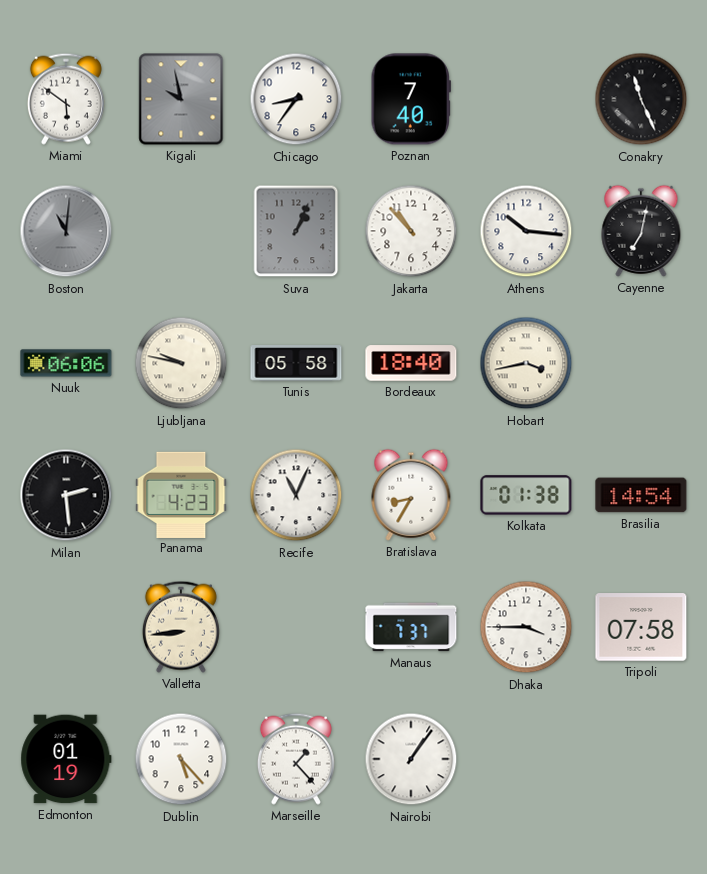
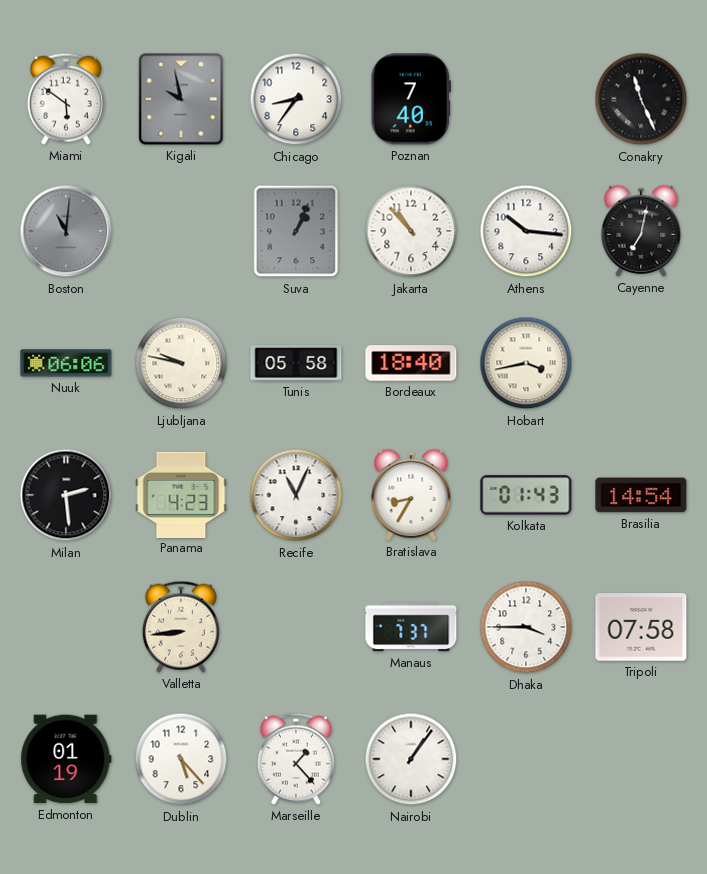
Kolkata: 01:38 -> 01:43
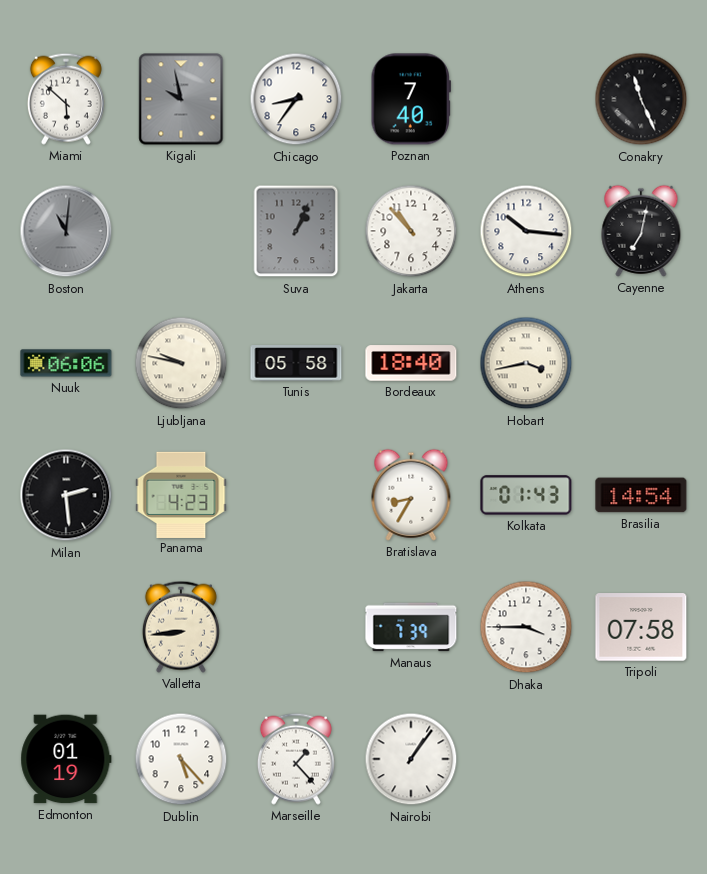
Miami: 5:51 -> 5:52
Recife: 11:04 -> none
Manaus: 7:37 -> 7:39
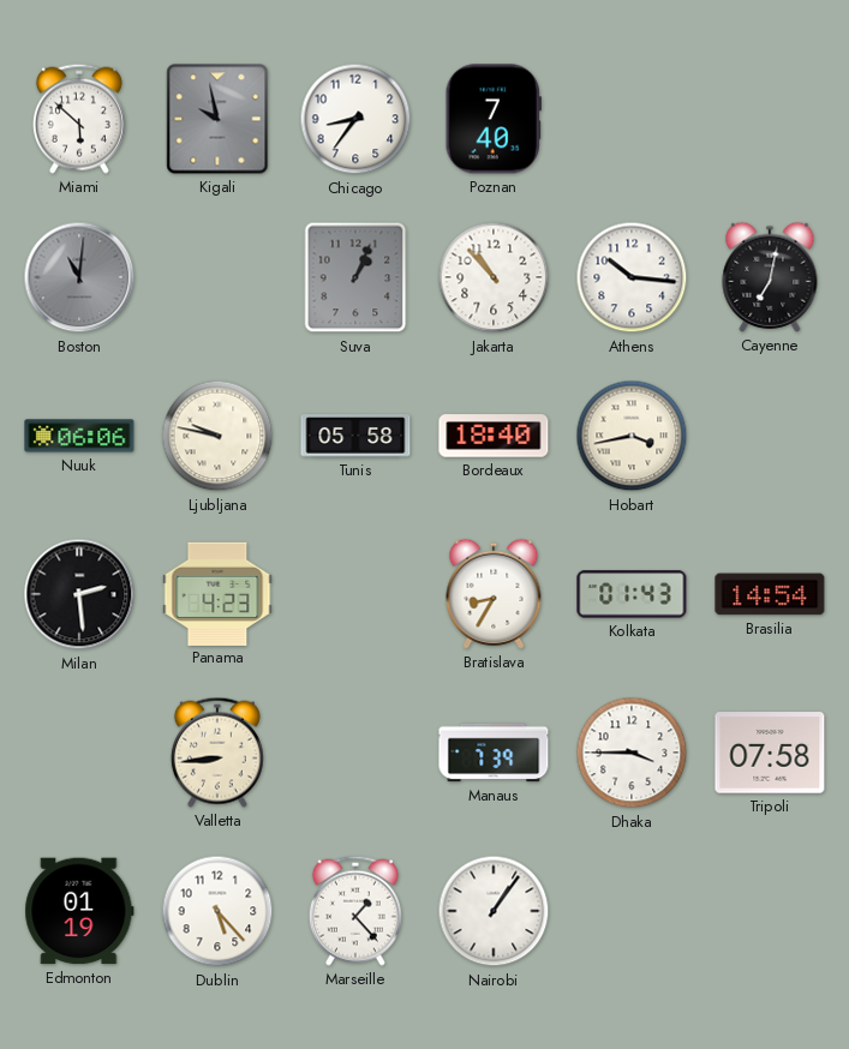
Conakry: 11:26 -> none
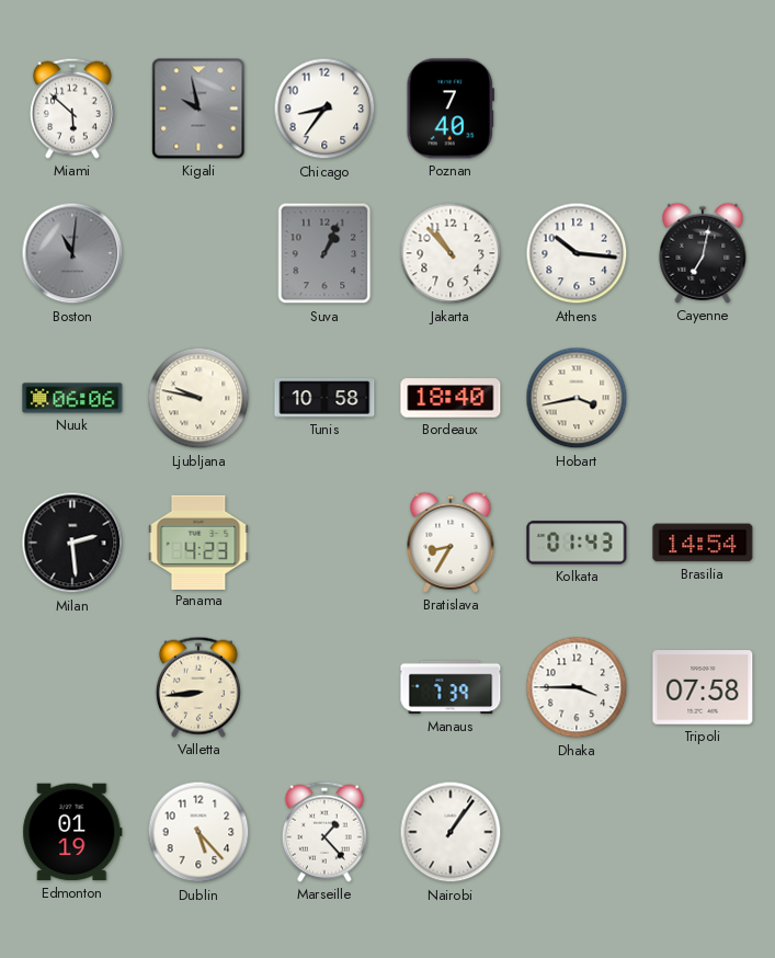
Tunis: 05:58 -> 10:58
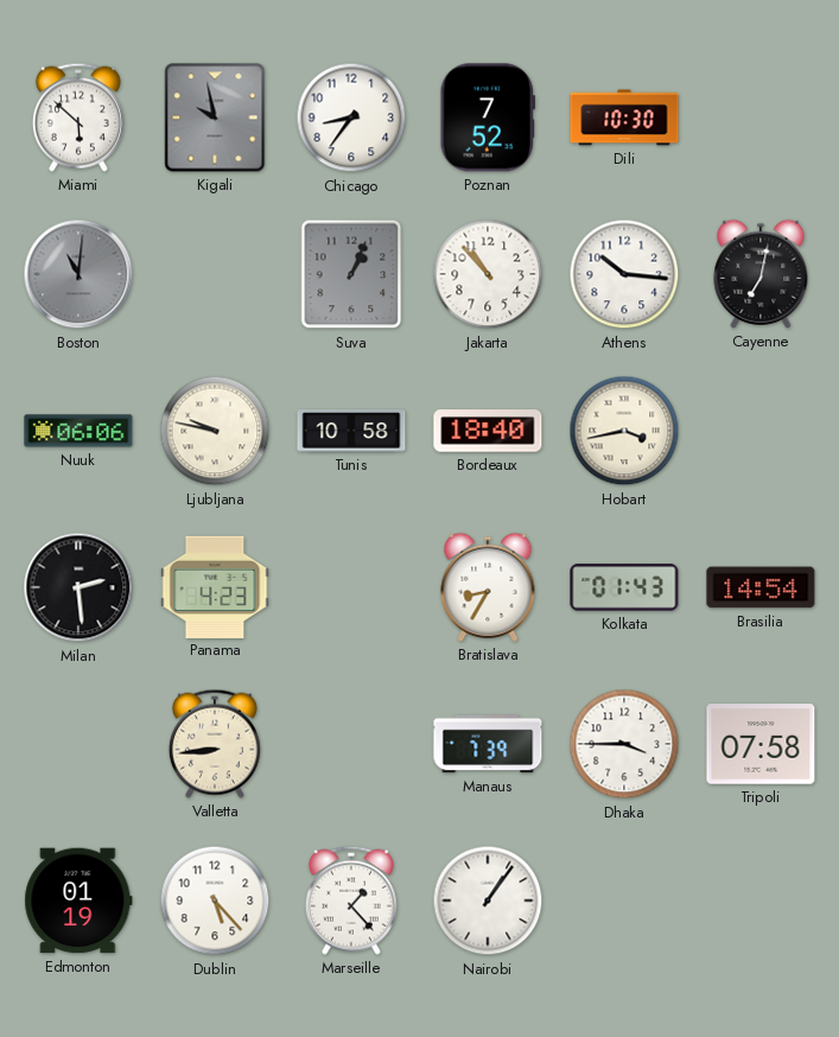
Poznan: 7:40 -> 7:52
Dili: none -> 10:30
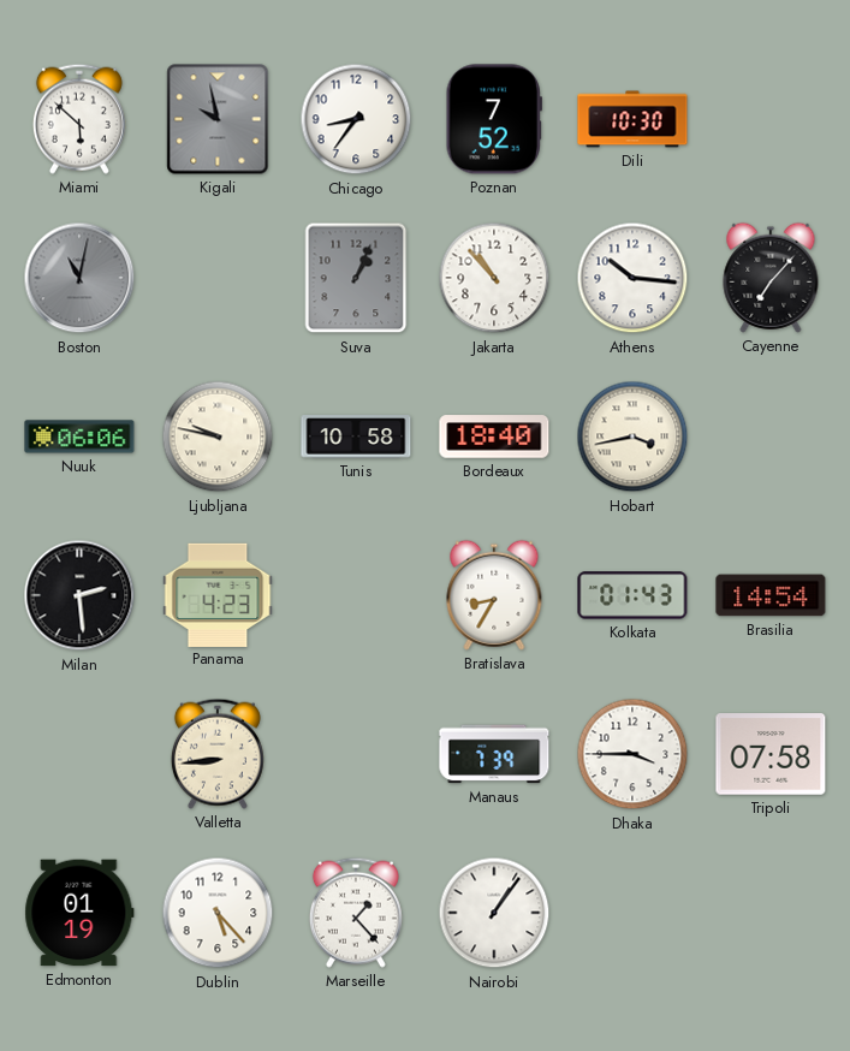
Boston: 11:01 -> 11:02
Cayenne: 7:02 -> 7:07
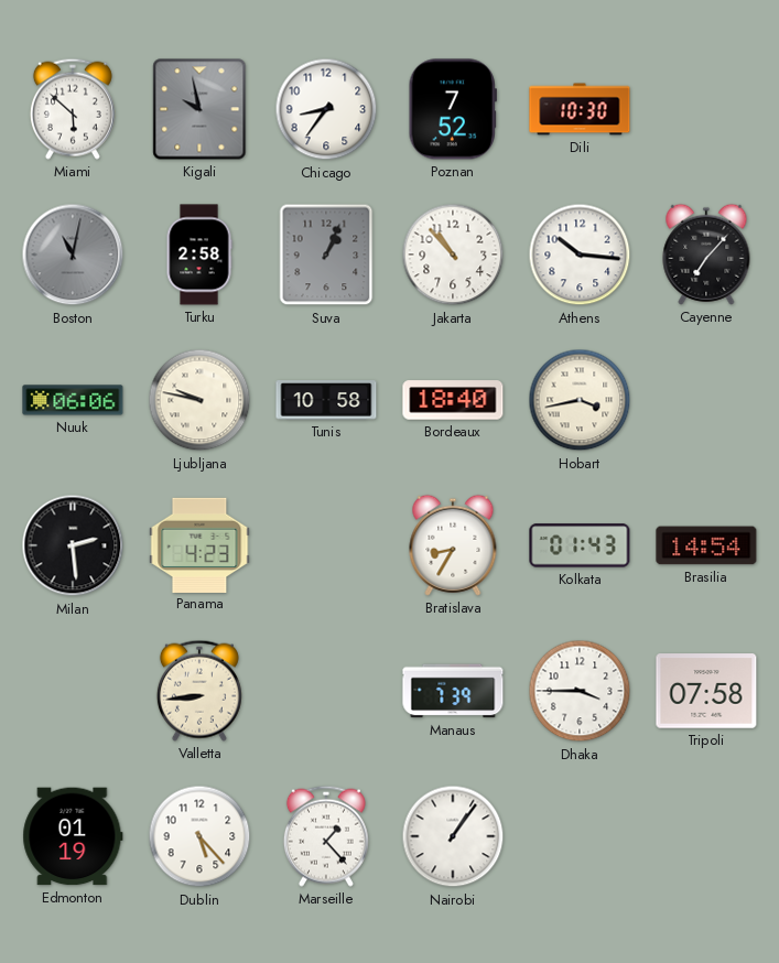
Turku: none -> 2:58
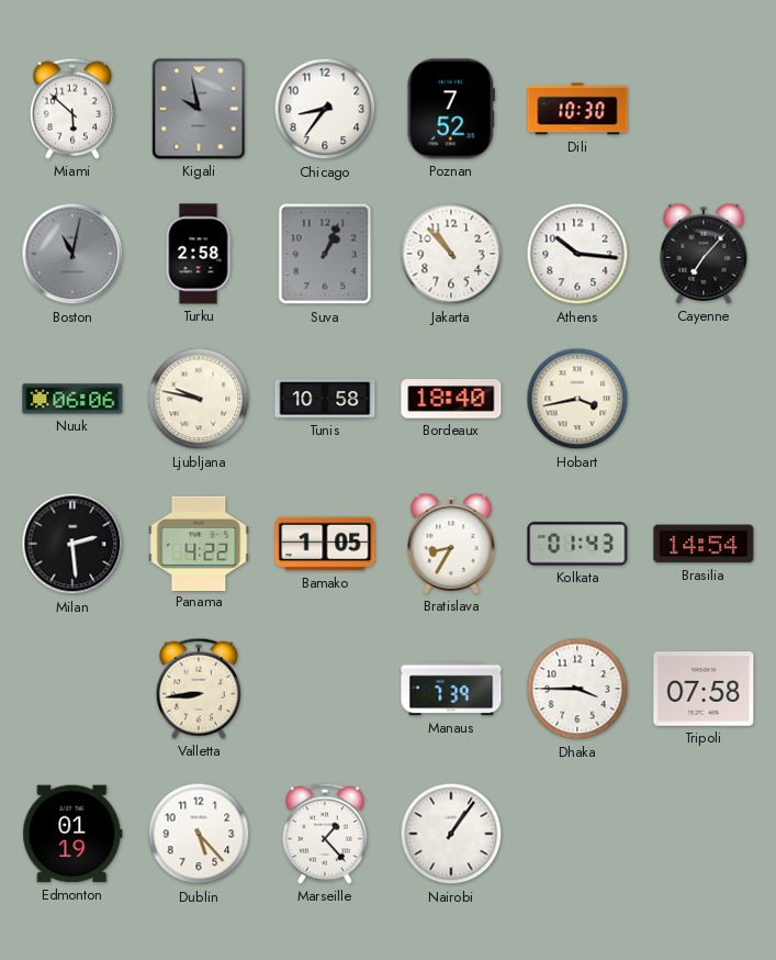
Panama: 4:23 -> 4:22
Bamako: none -> 1:05
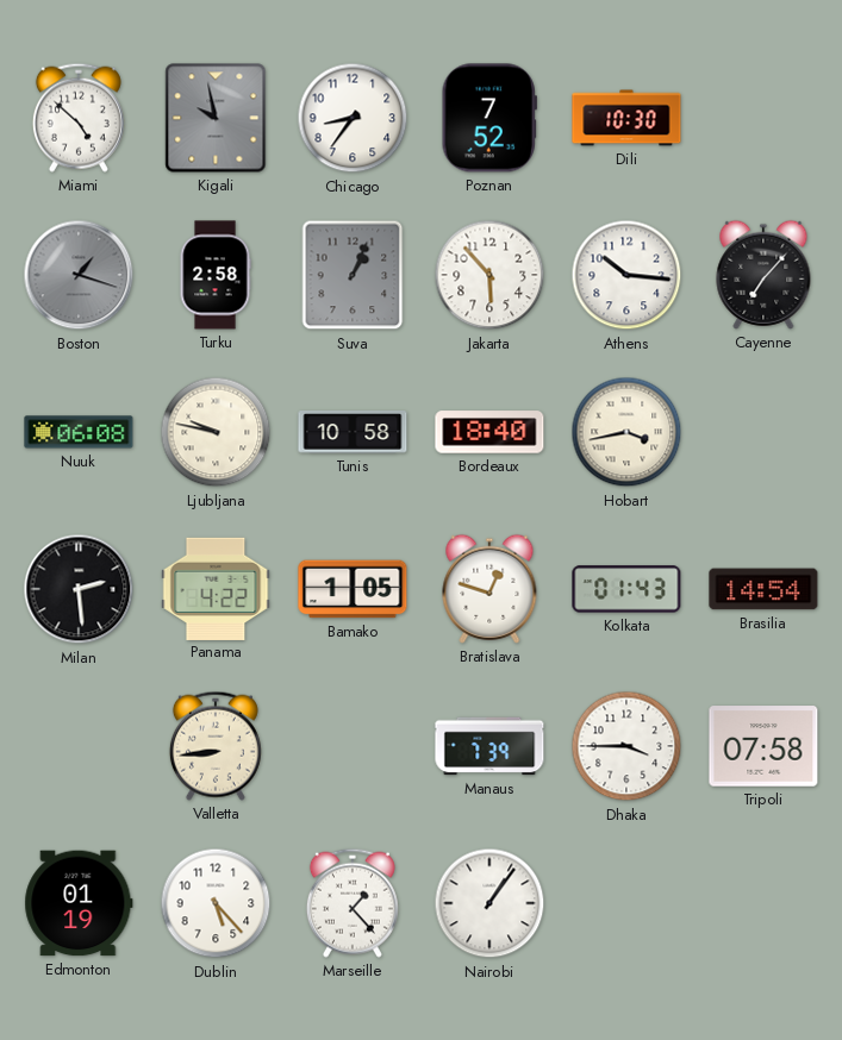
Miami: 5:52 -> 4:52
Boston: 11:02 -> 1:18
Jakarta: 10:53 -> 5:53
Nuuk: 06:06 -> 06:08
Bratislava: 8:35 -> 12:48
